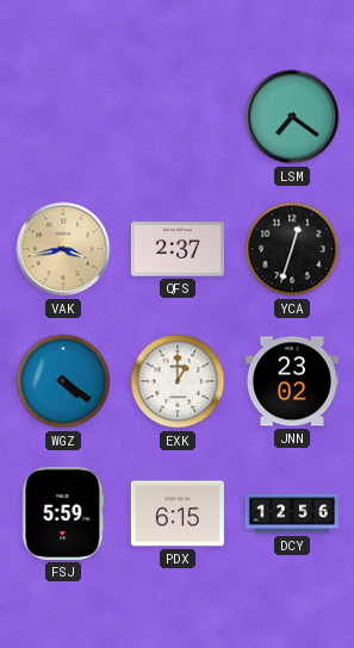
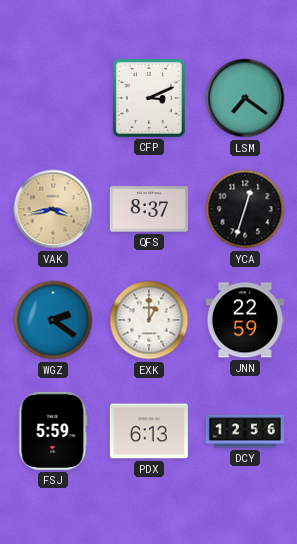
CFP: none -> 3:11
QFS: 2:37 -> 8:37
WGZ: 4:21 -> 2:21
JNN: 23:02 -> 22:59
PDX: 6:15 -> 6:13
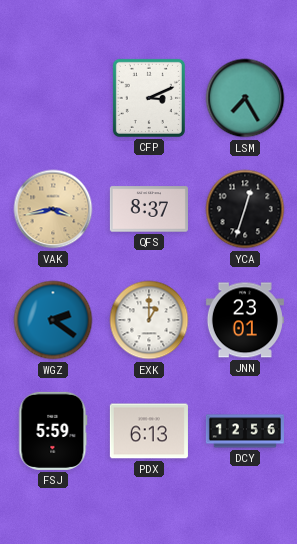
LSM: 7:21 -> 7:25
JNN: 22:59 -> 23:01
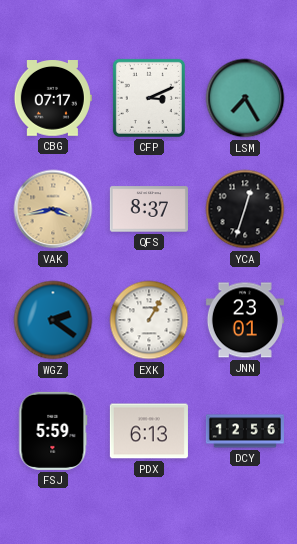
CBG: none -> 07:17
EXK: 1:00 -> 1:05
